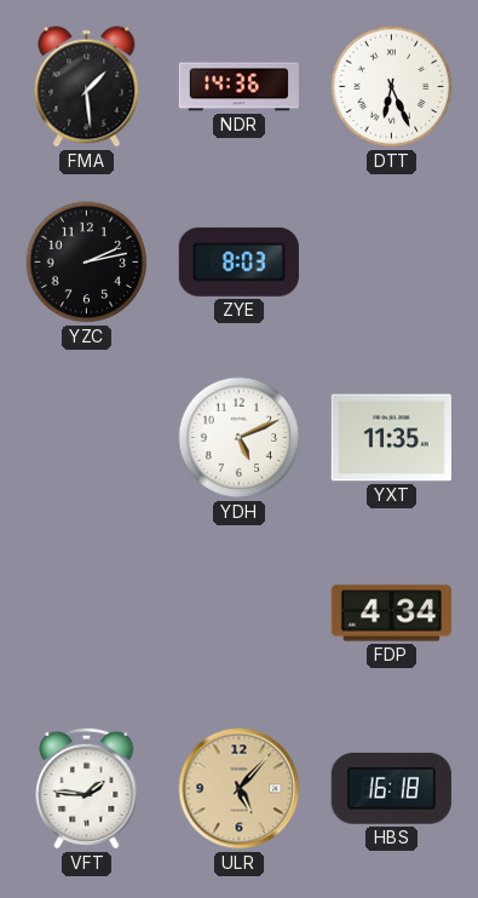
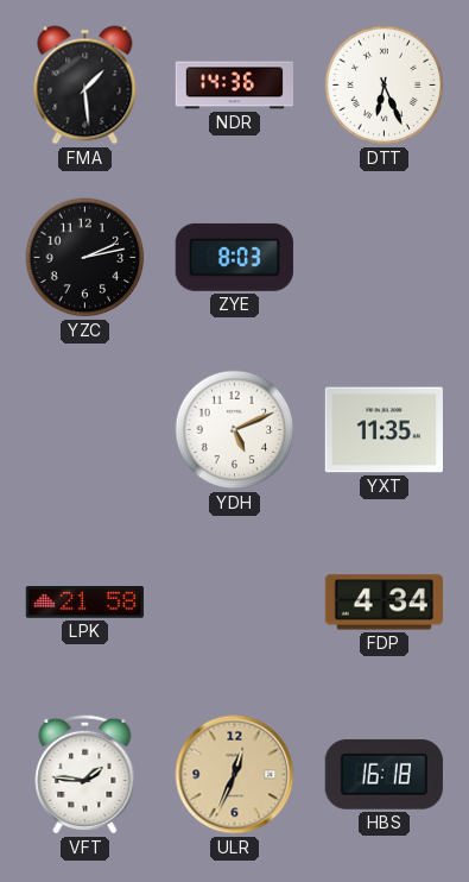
LPK: none -> 21:58
ULR: 5:07 -> 12:34
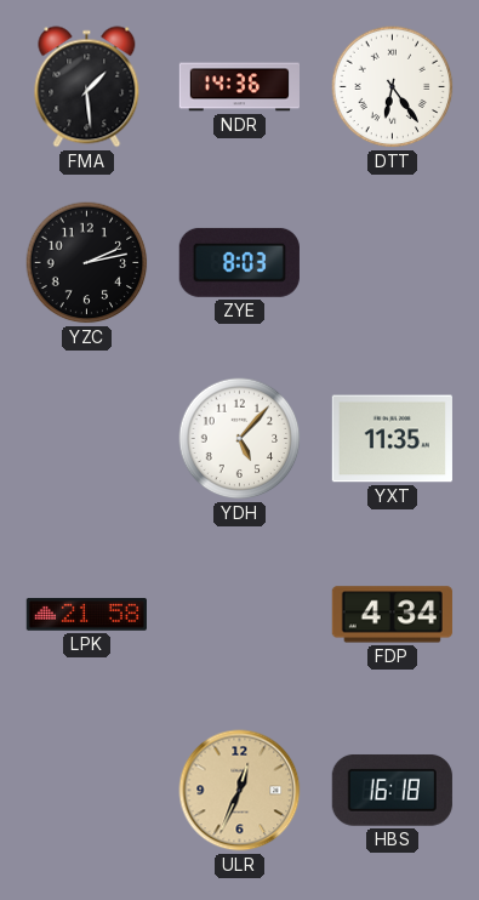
DTT: 6:26 -> 6:24
YDH: 5:11 -> 5:07
VFT: 1:46 -> none
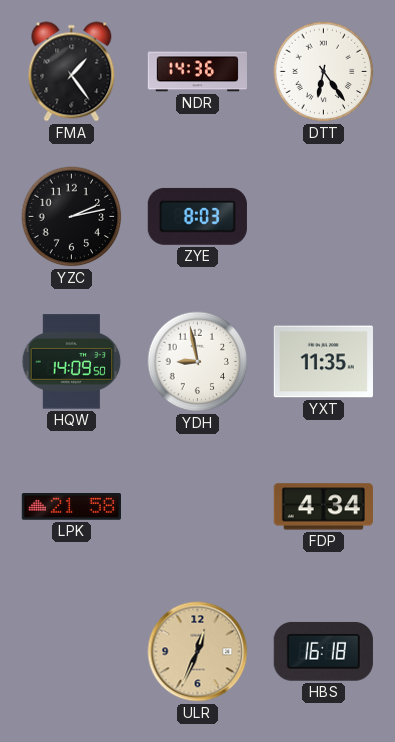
FMA: 1:29 -> 1:24
HQW: none -> 14:09
YDH: 5:07 -> 8:58
